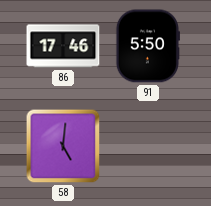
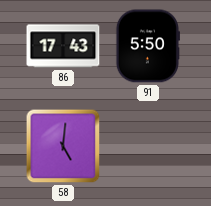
86: 17:46 -> 17:43
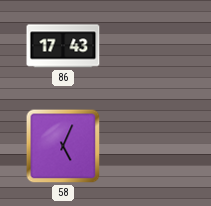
91: 5:50 -> none
58: 5:01 -> 5:04
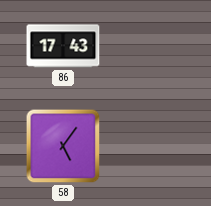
58: 5:04 -> 5:06
